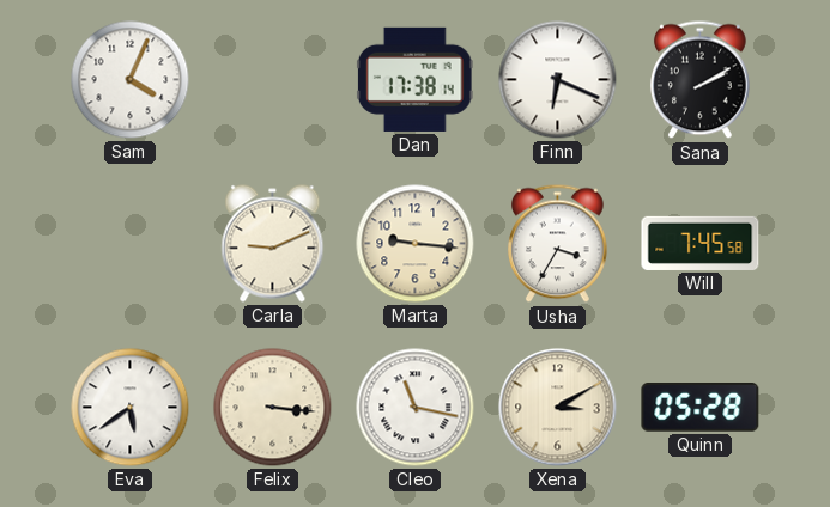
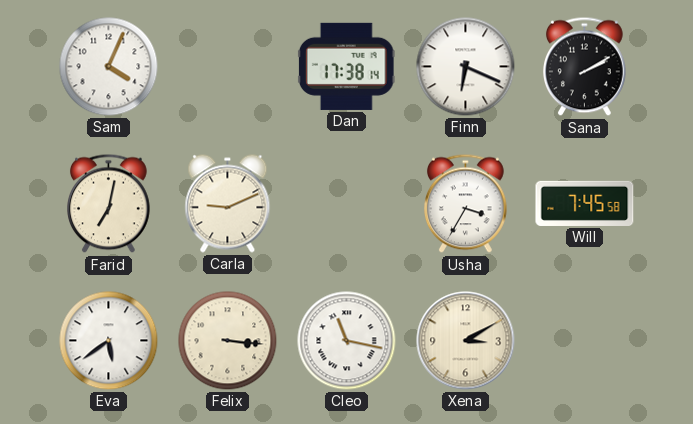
Farid: none -> 7:02
Marta: 9:16 -> none
Quinn: 05:28 -> none
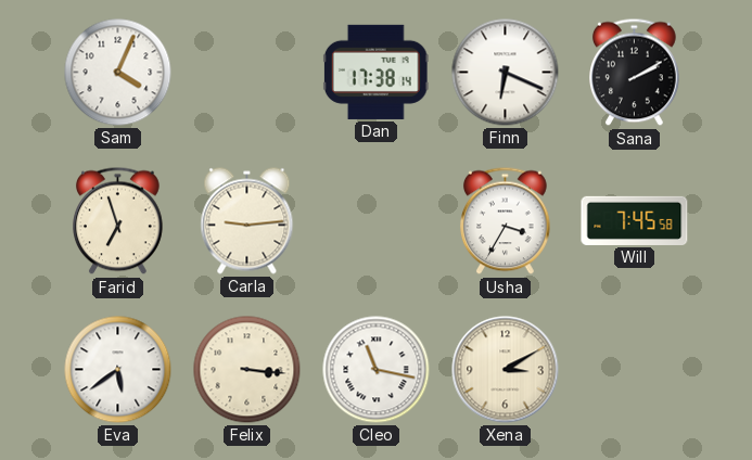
Farid: 7:02 -> 6:57
Carla: 9:11 -> 9:14
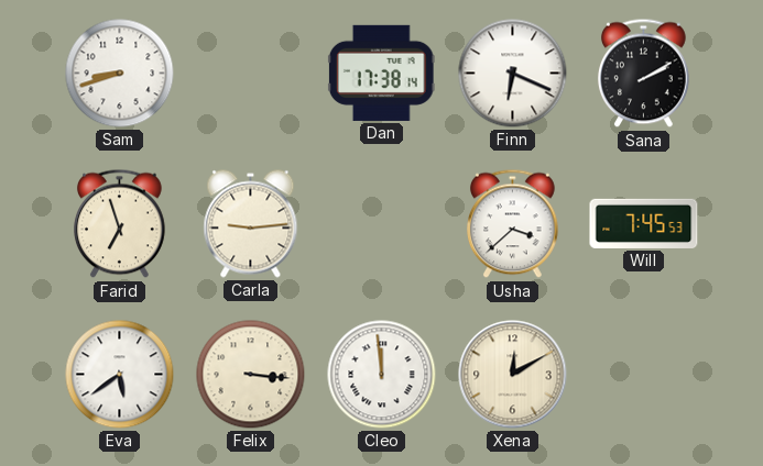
Sam: 4:04 -> 8:42
Usha: 3:35 -> 3:38
Will: 7:45:58 -> 7:45:53
Cleo: 11:17 -> 11:59
Xena: 3:10 -> 12:10
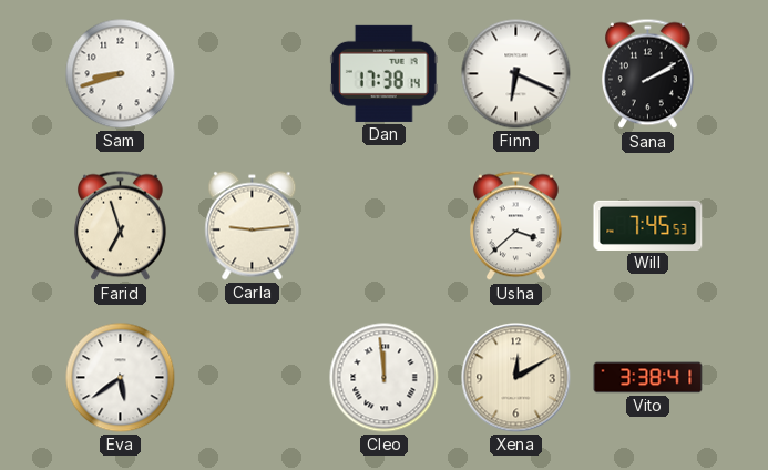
Felix: 3:16 -> none
Vito: none -> 3:38
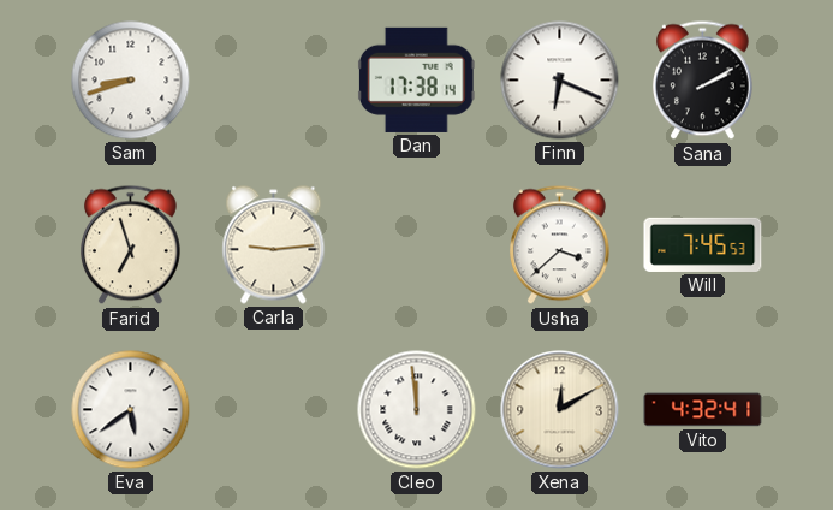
Vito: 3:38 -> 4:32
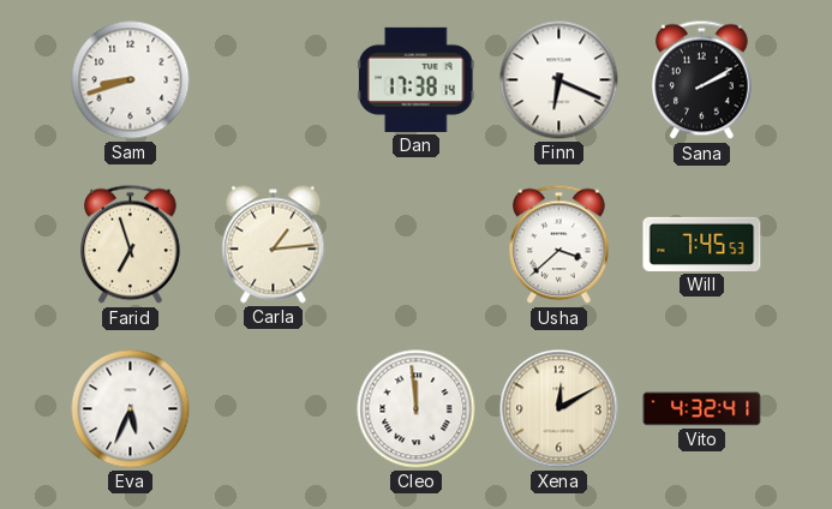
Carla: 9:14 -> 1:14
Eva: 5:39 -> 5:34
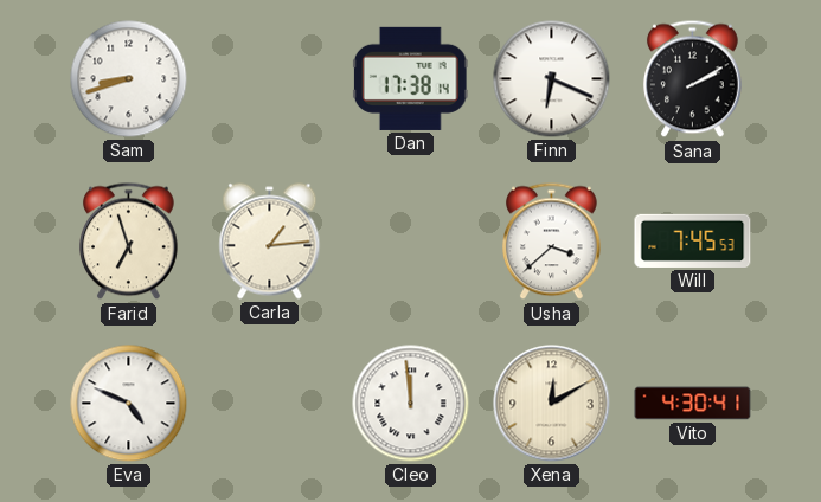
Eva: 5:34 -> 4:49
Vito: 4:32 -> 4:30
